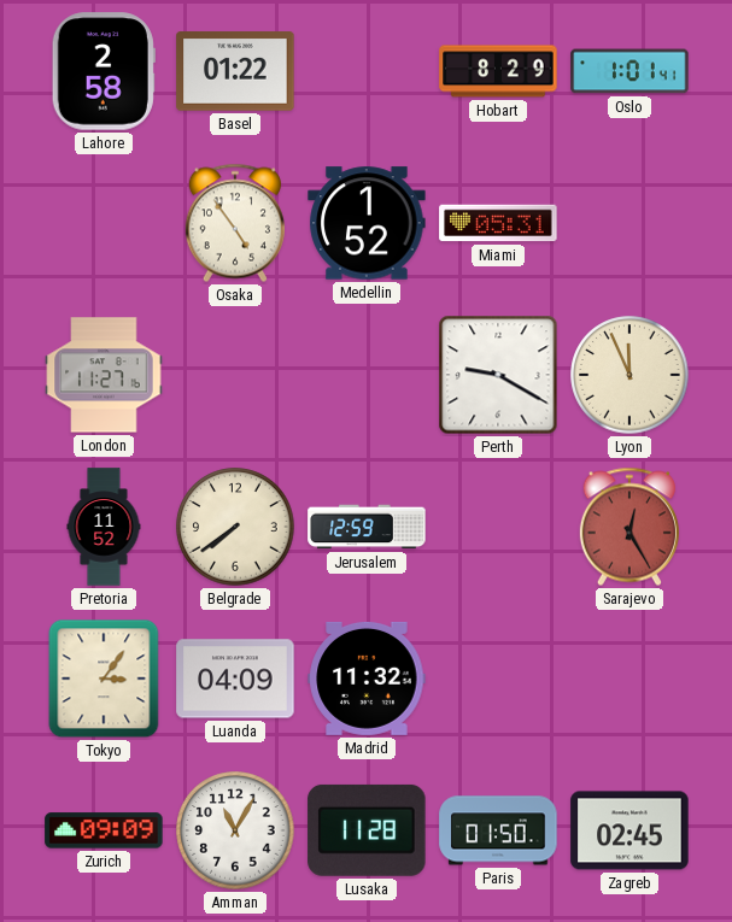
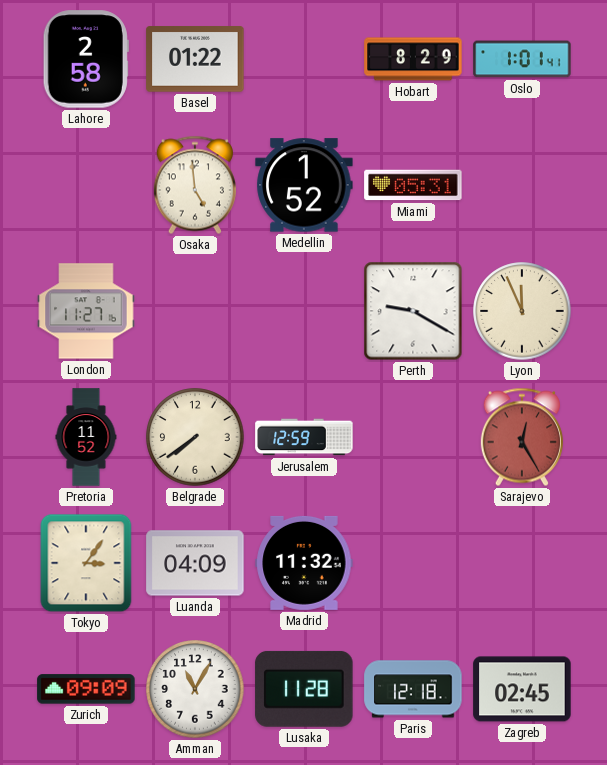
Osaka: 4:54 -> 4:59
Paris: 01:50 -> 12:18
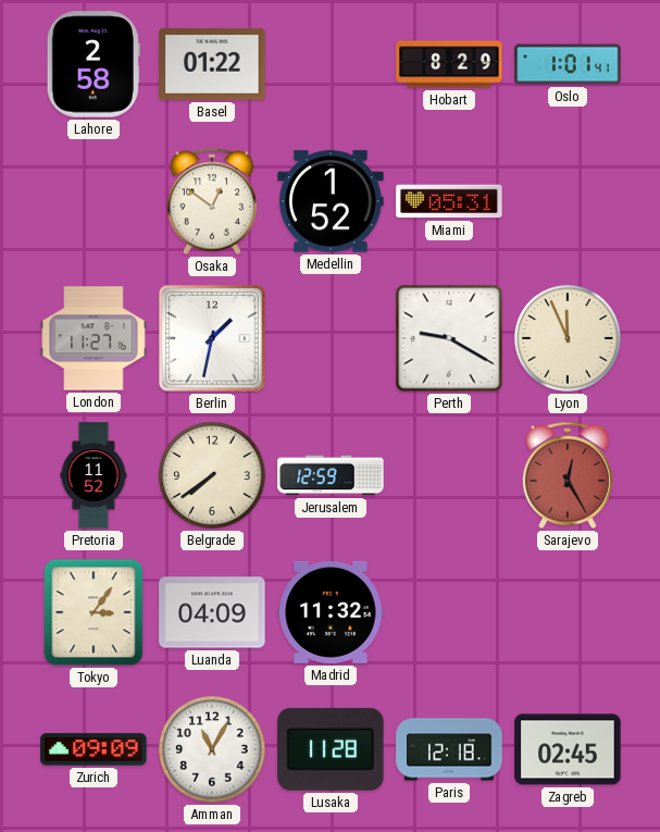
Osaka: 4:59 -> 12:51
Berlin: none -> 1:32
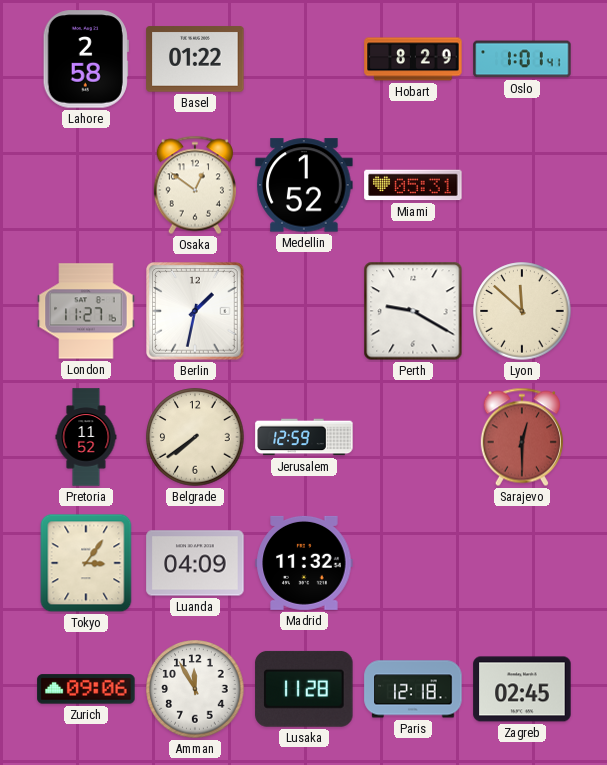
Lyon: 11:56 -> 11:52
Sarajevo: 12:25 -> 12:30
Zurich: 09:09 -> 09:06
Amman: 11:05 -> 11:55
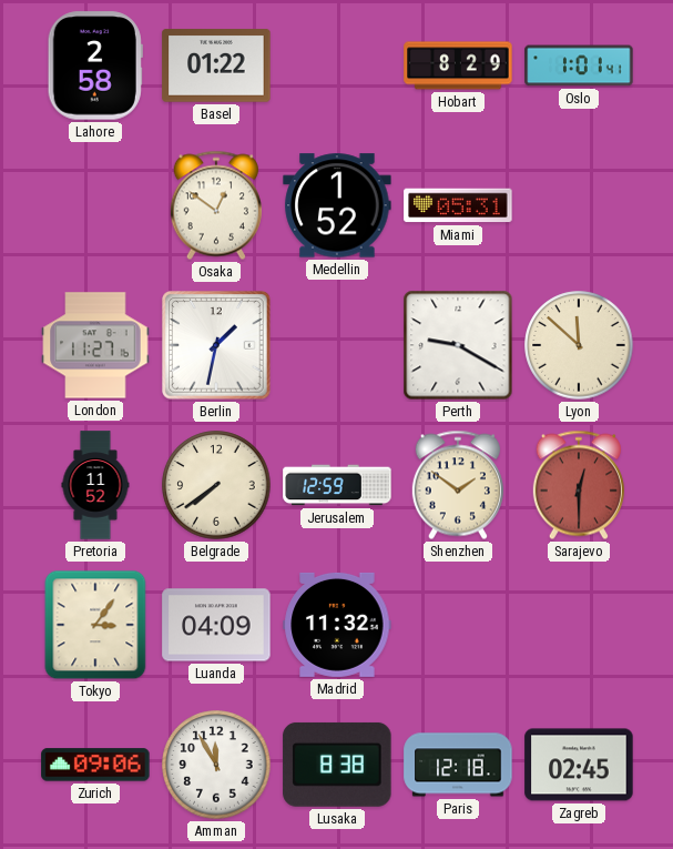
Shenzhen: none -> 1:51
Lusaka: 11:28 -> 8:38
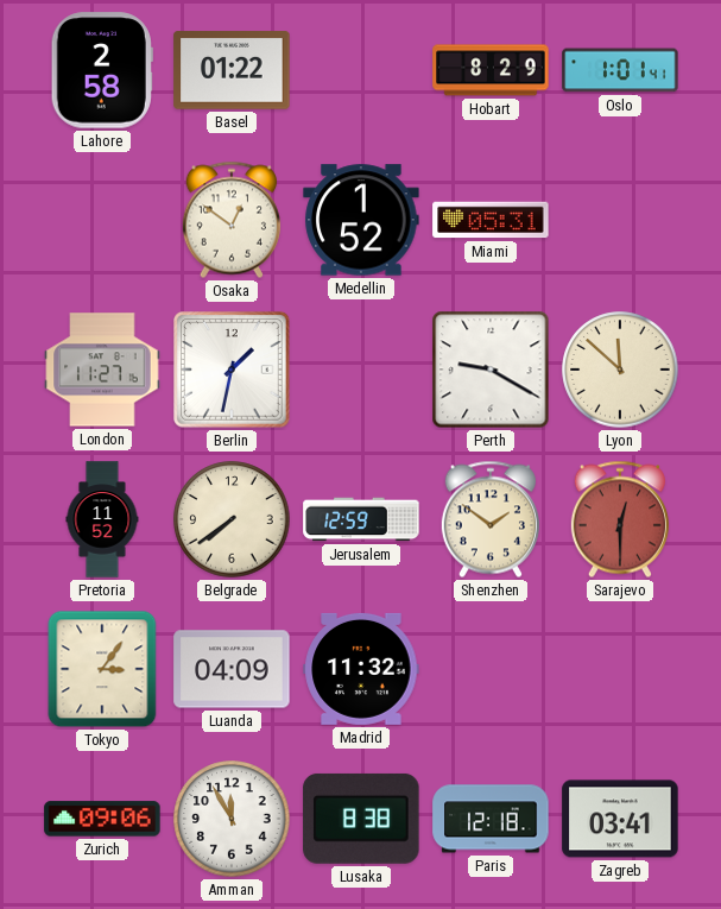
Zagreb: 02:45 -> 03:41
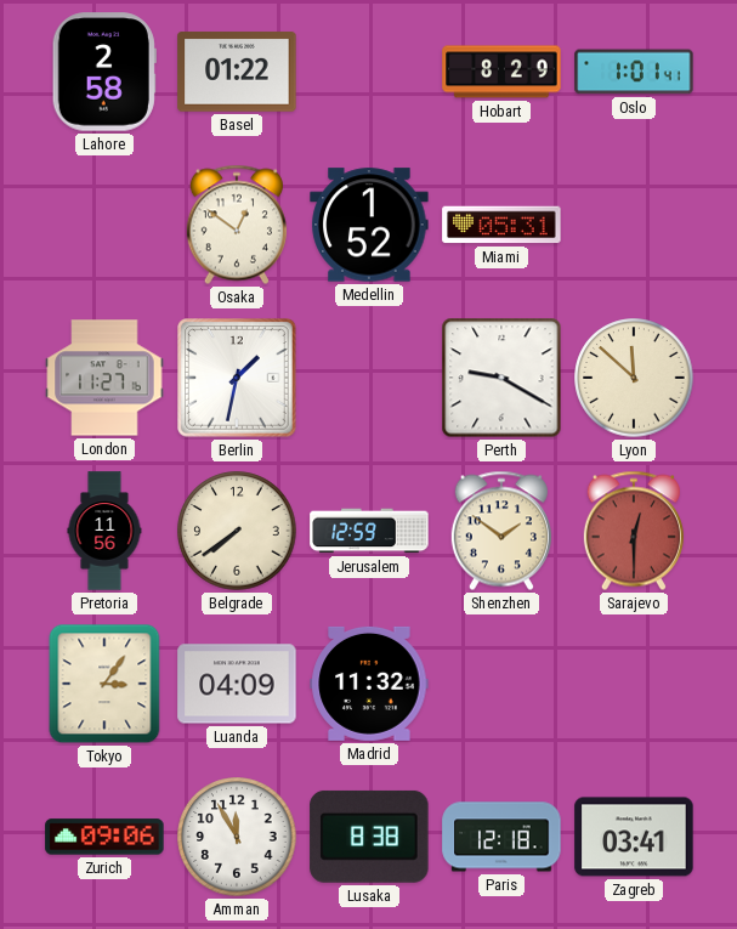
Pretoria: 11:52 -> 11:56
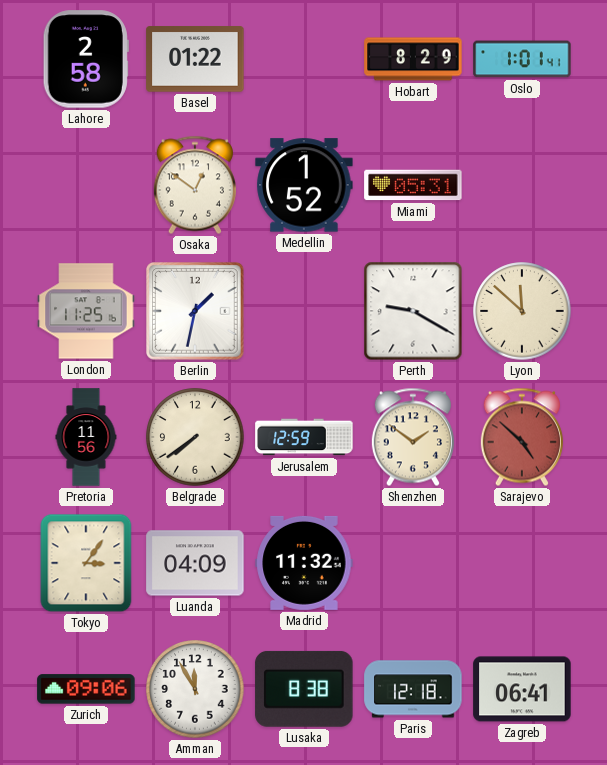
London: 11:27 -> 11:25
Sarajevo: 12:30 -> 4:52
Zagreb: 03:41 -> 06:41
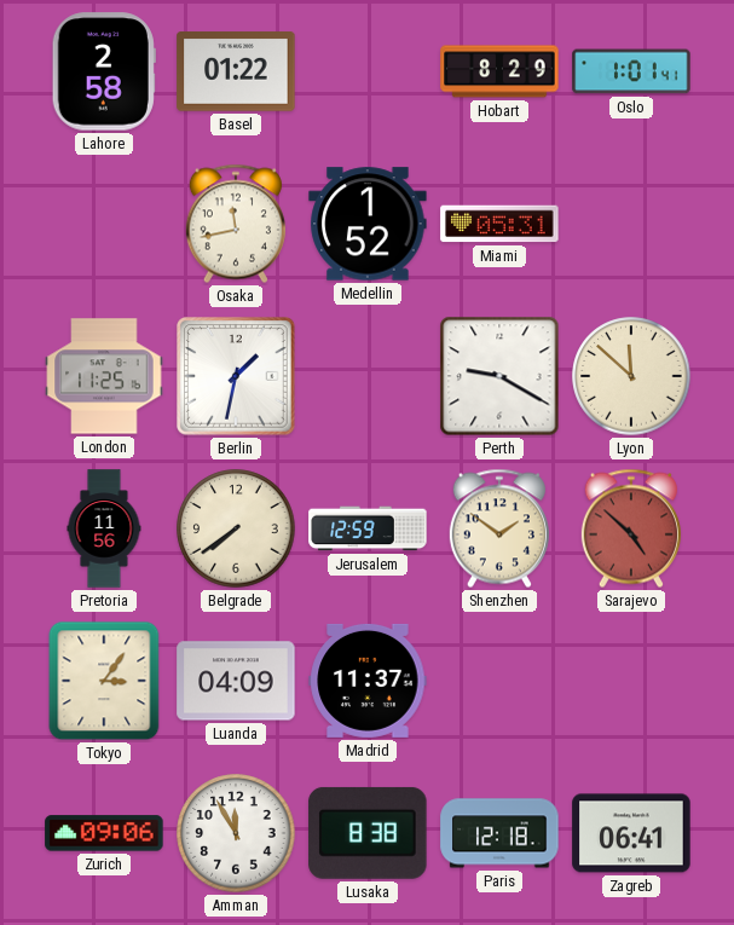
Osaka: 12:51 -> 11:43
Madrid: 11:32 -> 11:37
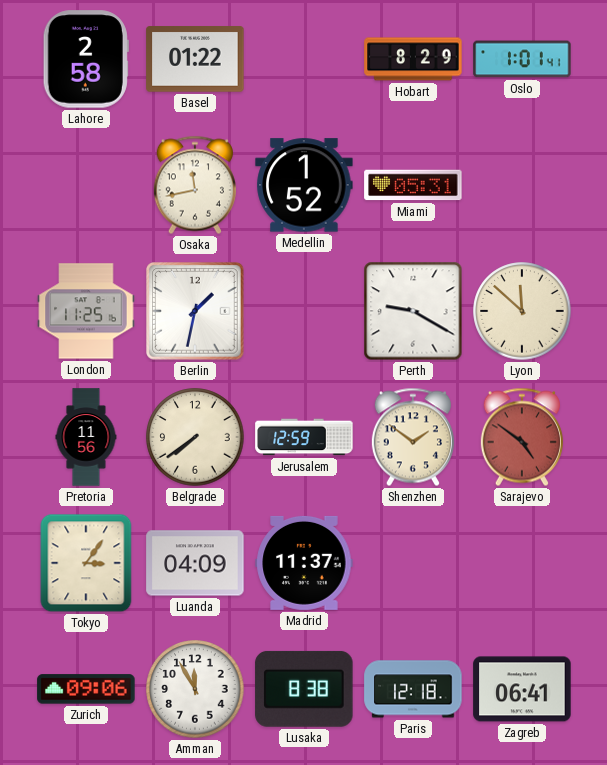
Sarajevo: 4:52 -> 4:51
